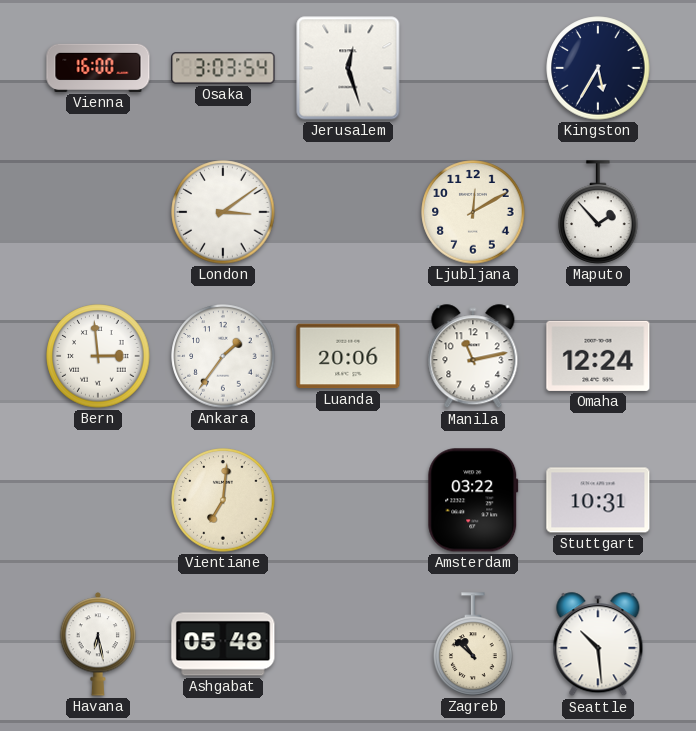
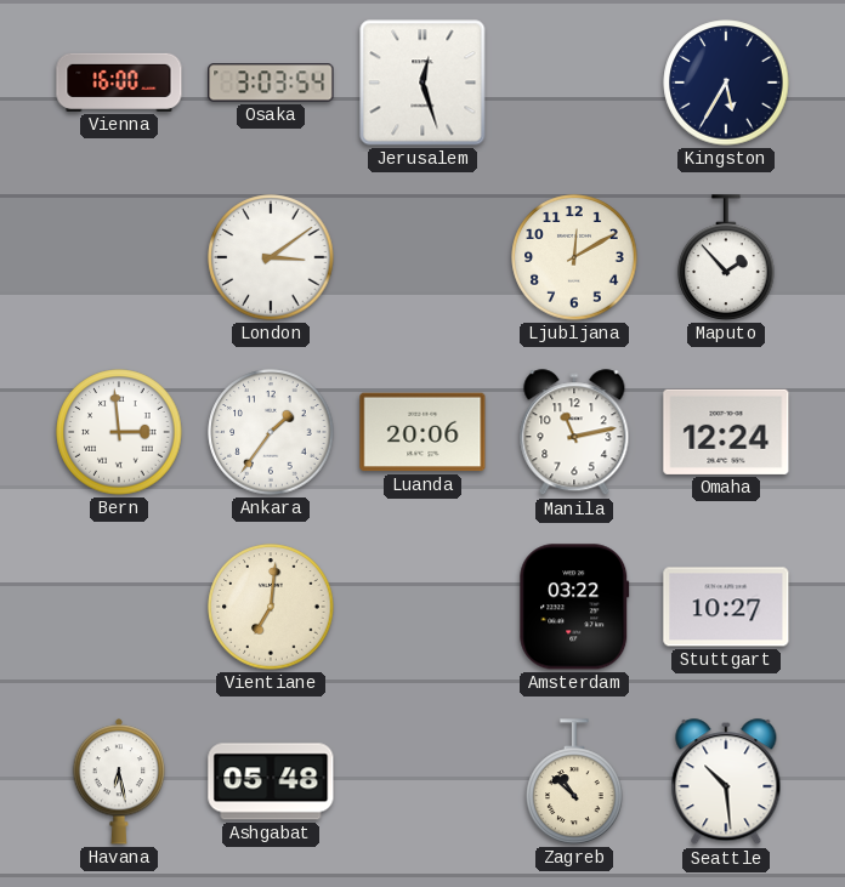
Stuttgart: 10:31 -> 10:27
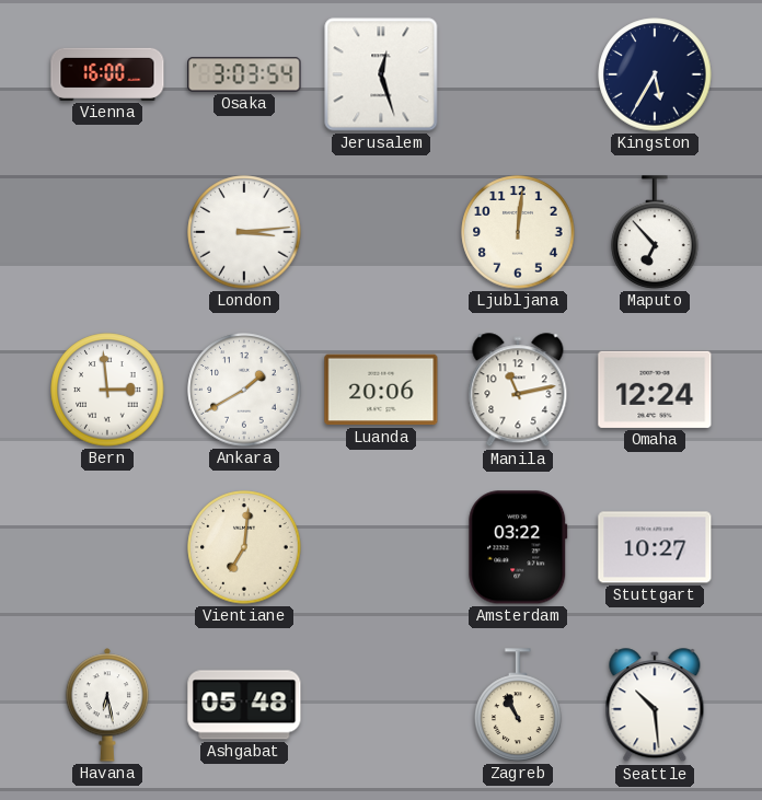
London: 3:09 -> 3:14
Ljubljana: 12:10 -> 12:01
Maputo: 1:53 -> 6:53
Ankara: 1:36 -> 1:40
Zagreb: 10:52 -> 10:56
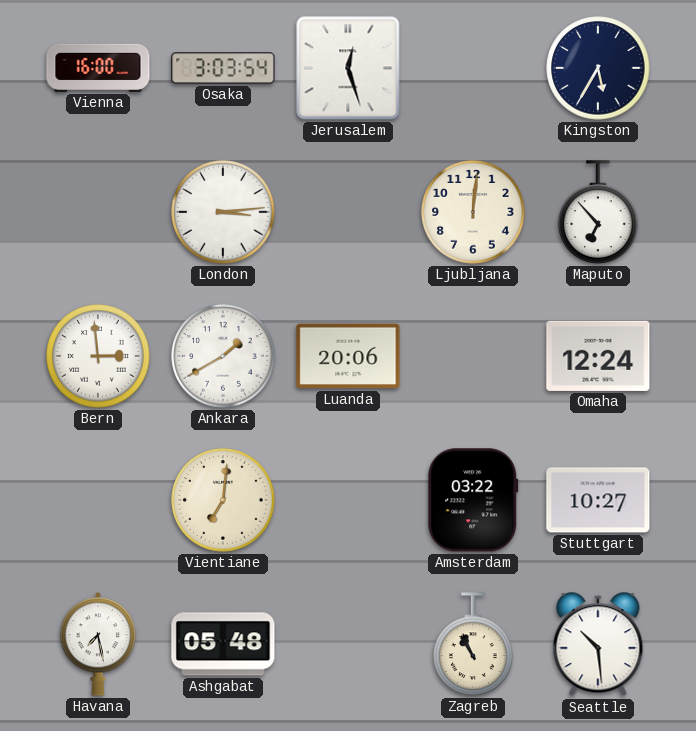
Manila: 11:13 -> none
Havana: 6:28 -> 7:28
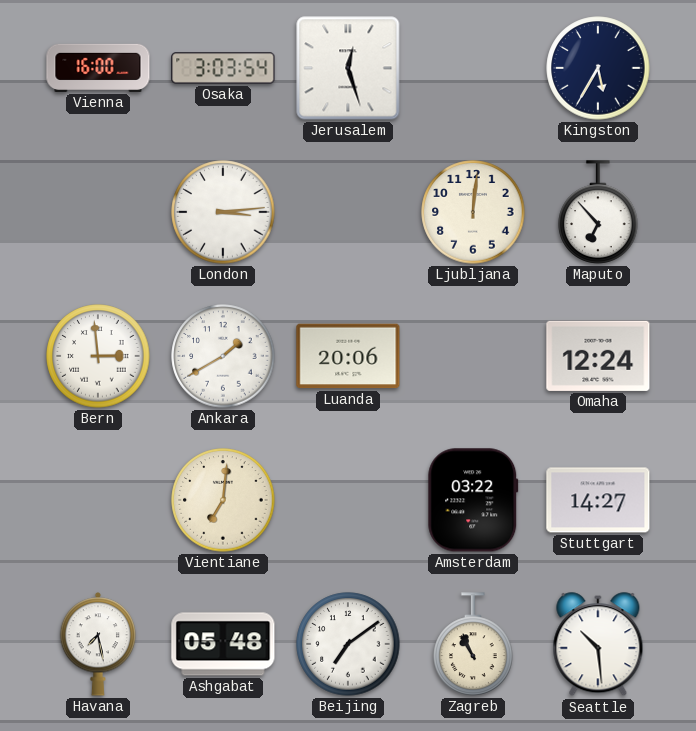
Stuttgart: 10:27 -> 14:27
Beijing: none -> 7:09
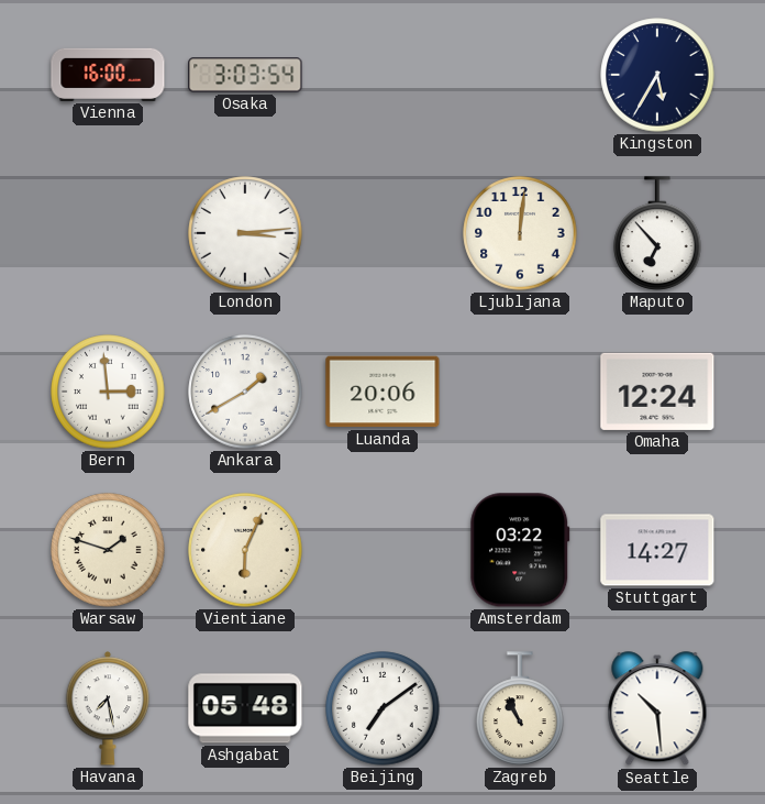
Jerusalem: 12:27 -> none
Warsaw: none -> 1:48
Vientiane: 7:01 -> 6:04
